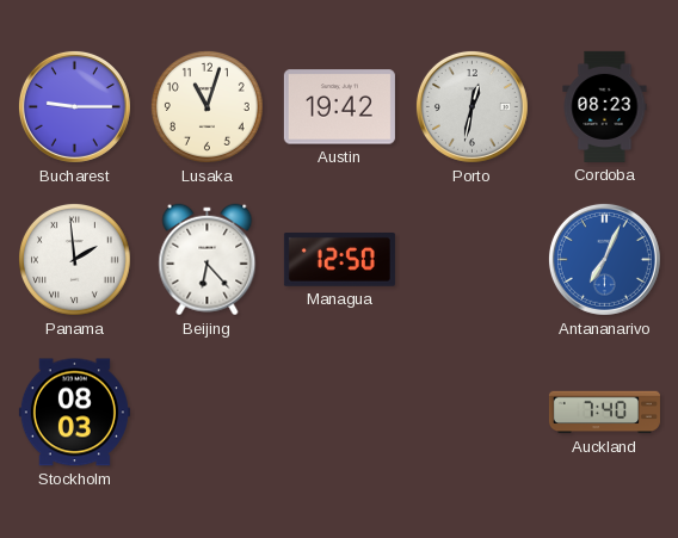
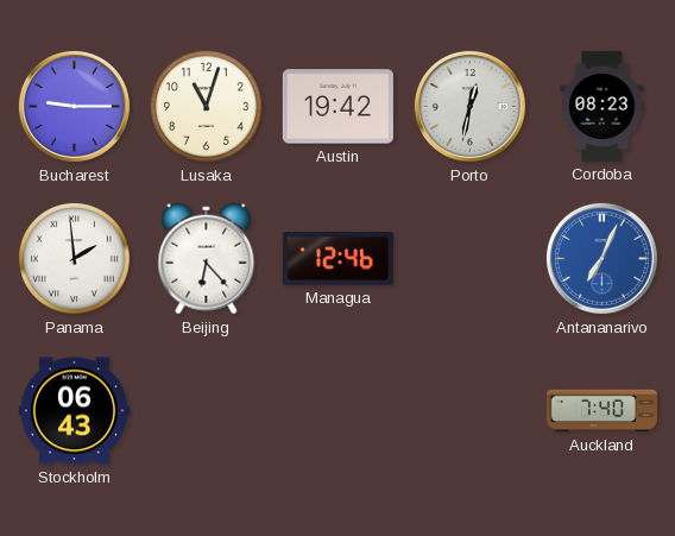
Managua: 12:50 -> 12:46
Stockholm: 08:03 -> 06:43
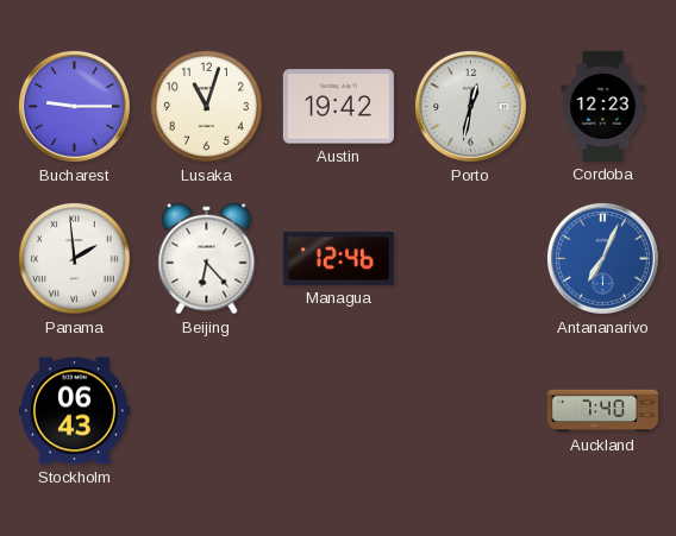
Cordoba: 08:23 -> 12:23
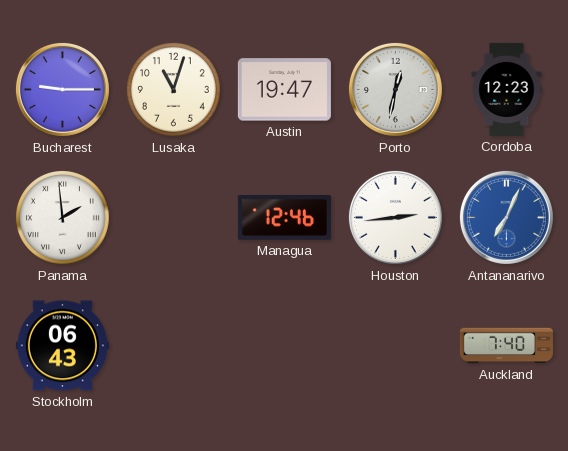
Austin: 19:42 -> 19:47
Beijing: 6:23 -> none
Houston: none -> 2:44
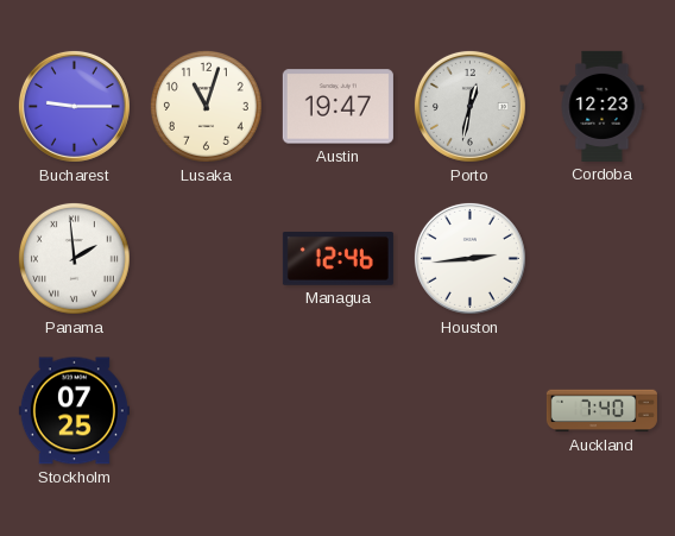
Antananarivo: 7:04 -> none
Stockholm: 06:43 -> 07:25
